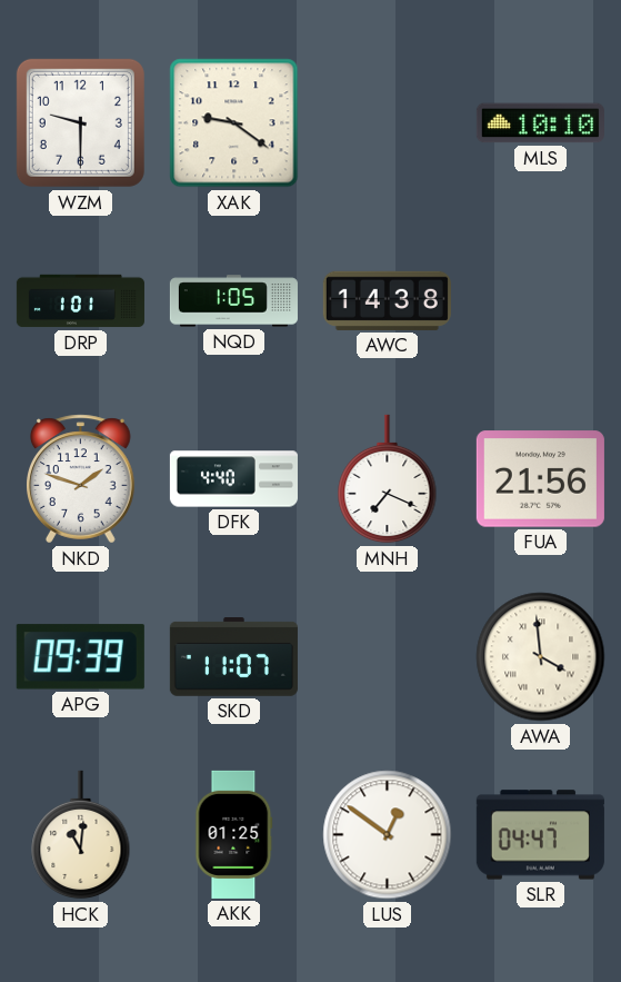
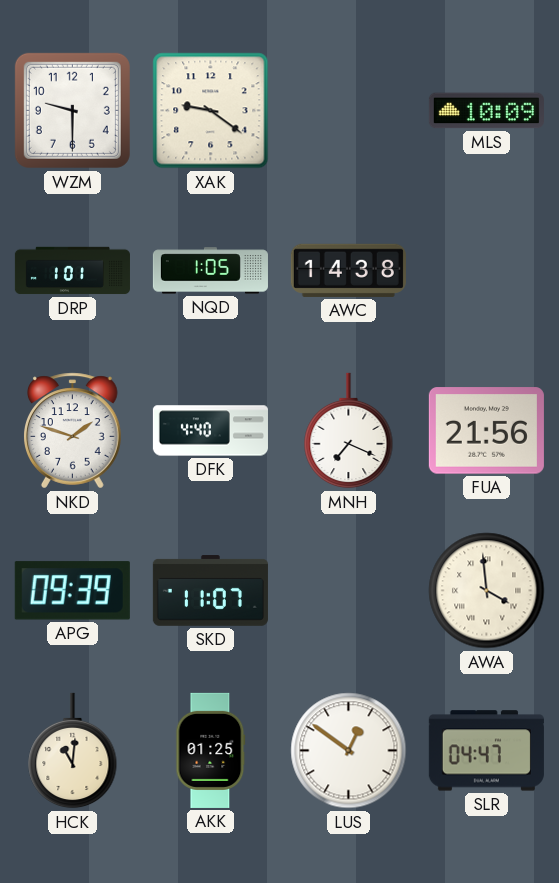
MLS: 10:10 -> 10:09
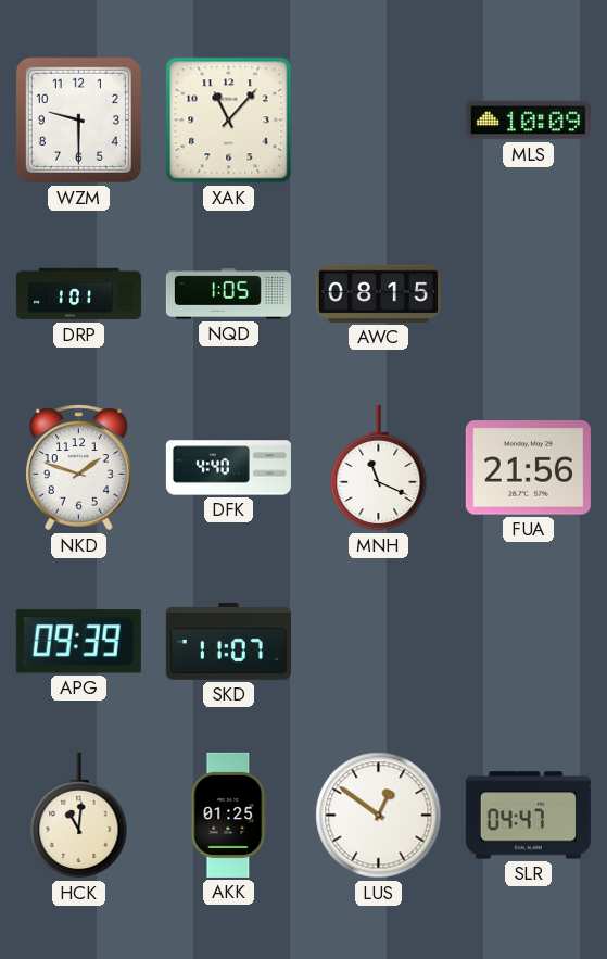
XAK: 9:21 -> 11:07
AWC: 14:38 -> 08:15
MNH: 7:19 -> 11:19
AWA: 3:59 -> none
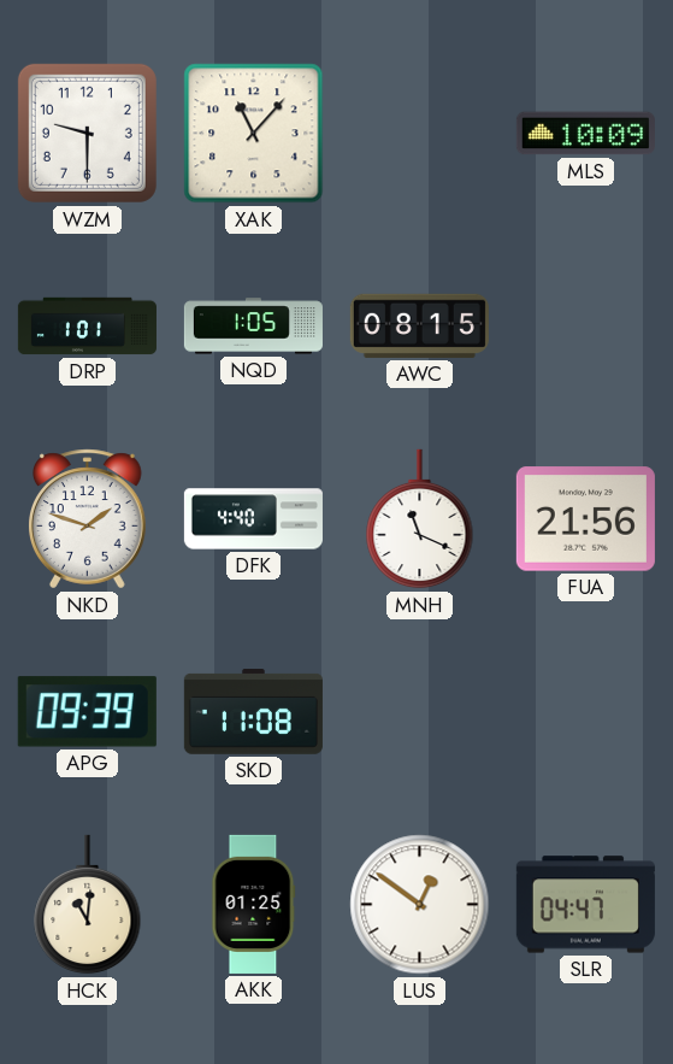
SKD: 11:07 -> 11:08
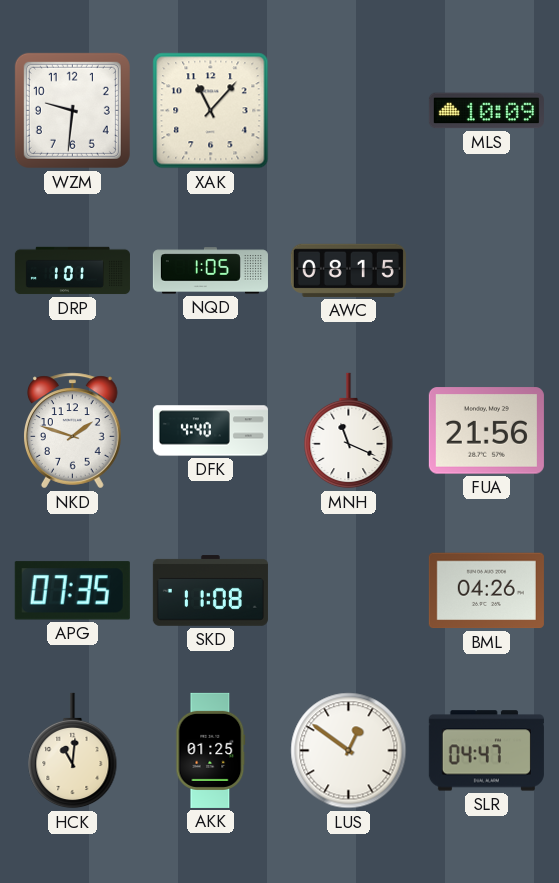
WZM: 9:30 -> 9:31
APG: 09:39 -> 07:35
BML: none -> 04:26
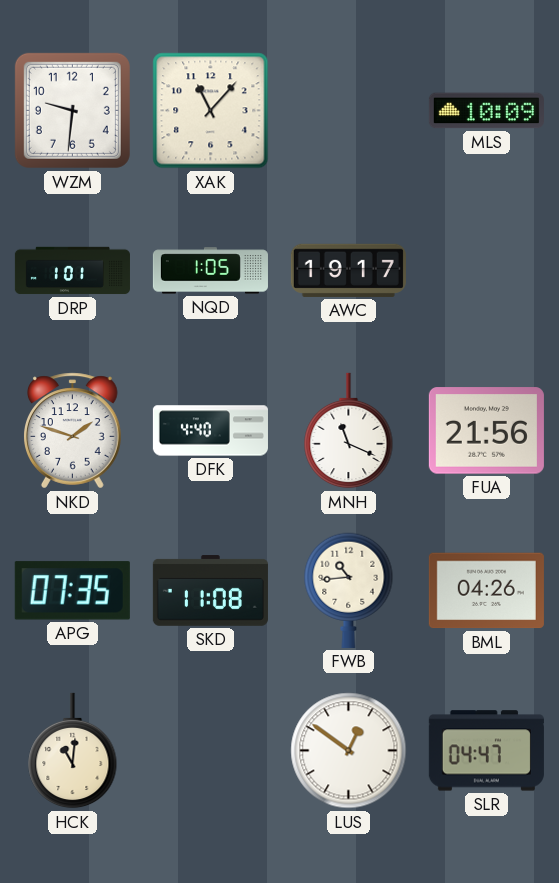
AWC: 08:15 -> 19:17
FWB: none -> 10:44
AKK: 01:25 -> none
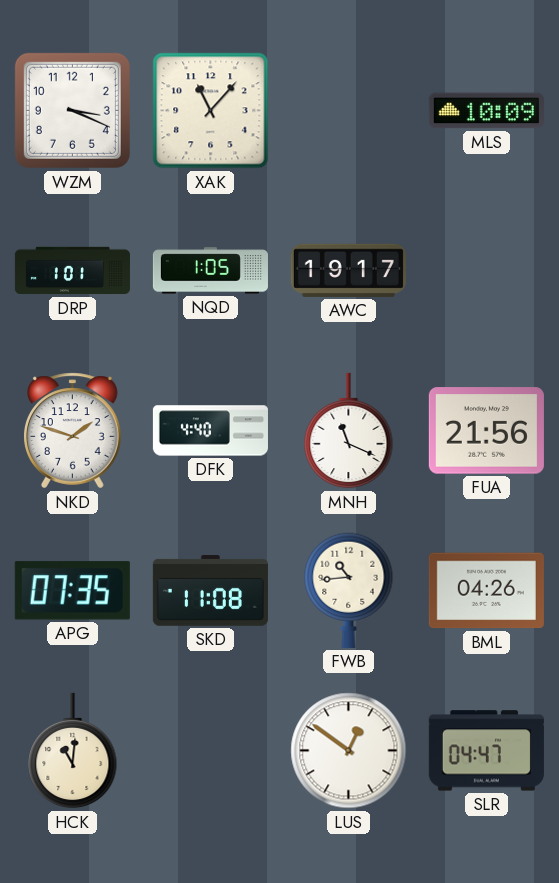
WZM: 9:31 -> 3:19
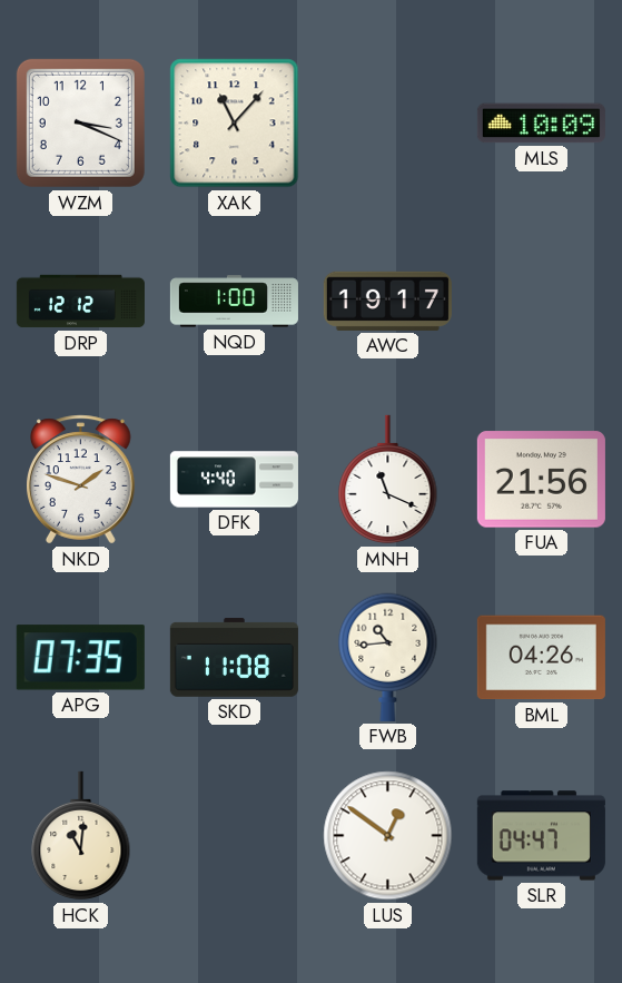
DRP: 1:01 -> 12:12
NQD: 1:05 -> 1:00
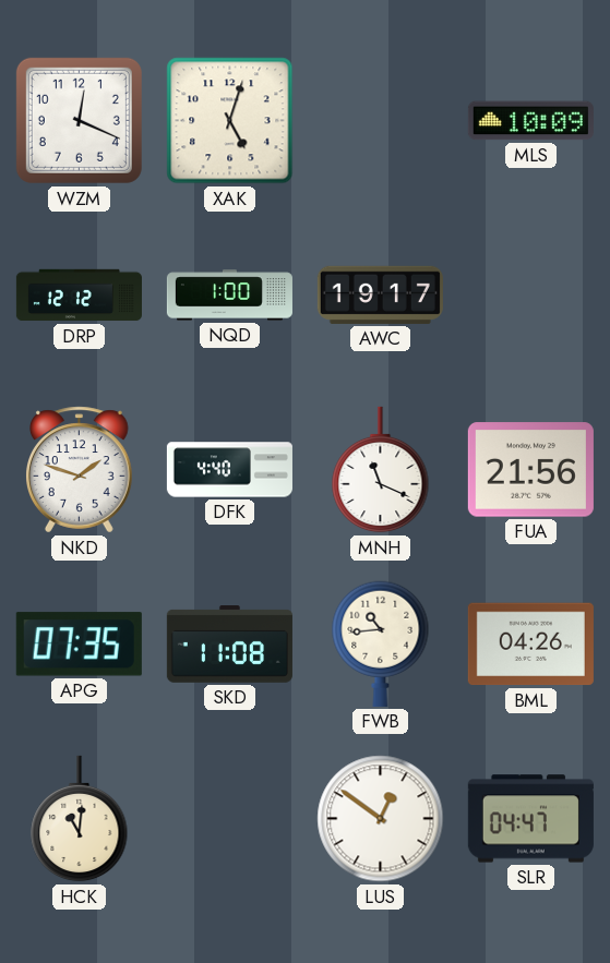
WZM: 3:19 -> 12:19
XAK: 11:07 -> 5:03
